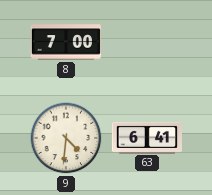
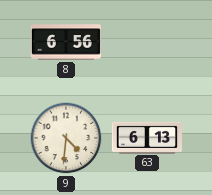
8: 7:00 -> 6:56
63: 6:41 -> 6:13
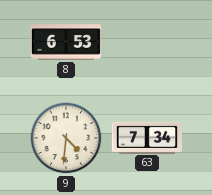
8: 6:56 -> 6:53
63: 6:13 -> 7:34
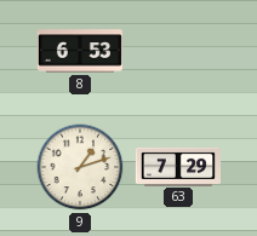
9: 4:31 -> 1:12
63: 7:34 -> 7:29
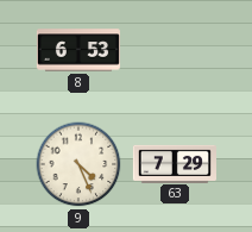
9: 1:12 -> 4:26
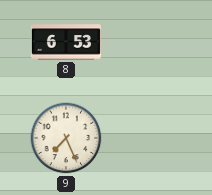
9: 4:26 -> 7:26
63: 7:29 -> none
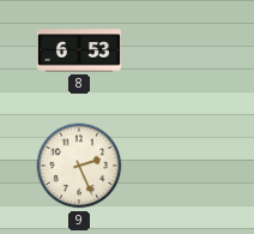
9: 7:26 -> 2:26
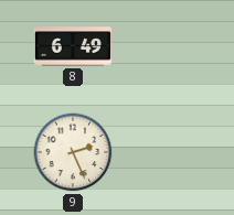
8: 6:53 -> 6:49
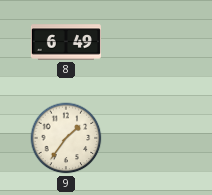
9: 2:26 -> 1:36
